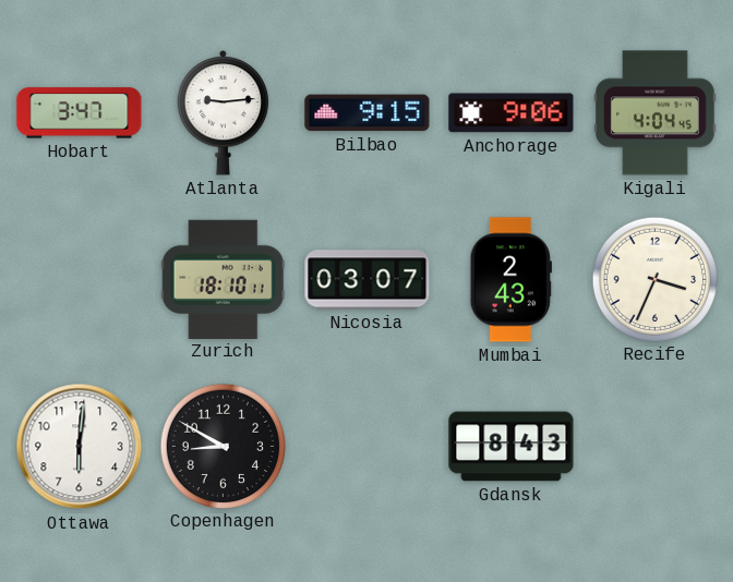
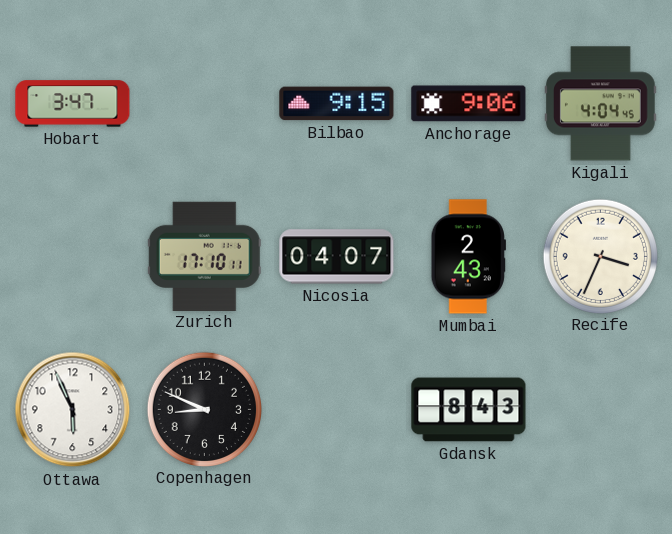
Atlanta: 9:14 -> none
Zurich: 18:10 -> 17:10
Nicosia: 03:07 -> 04:07
Ottawa: 6:01 -> 5:56
Copenhagen: 8:50 -> 8:49
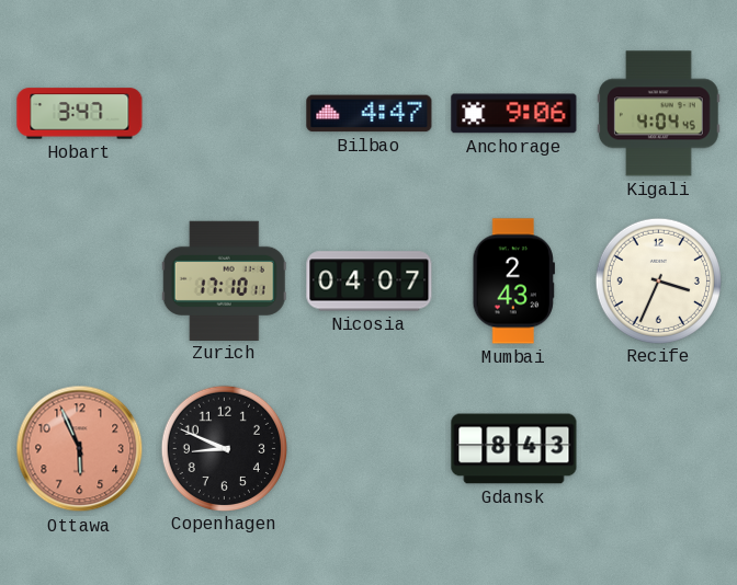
Bilbao: 9:15 -> 4:47
Ottawa dial: white -> salmon
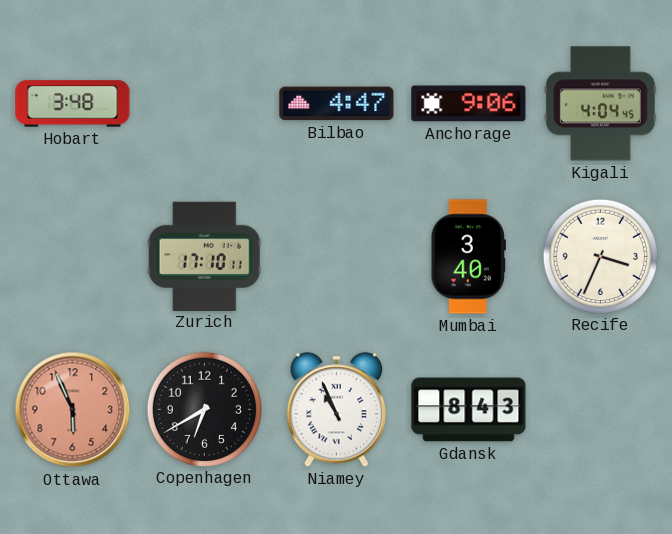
Hobart: 3:47 -> 3:48
Nicosia: 04:07 -> none
Mumbai: 2:43 -> 3:40
Copenhagen: 8:49 -> 6:40
Niamey: none -> 10:56
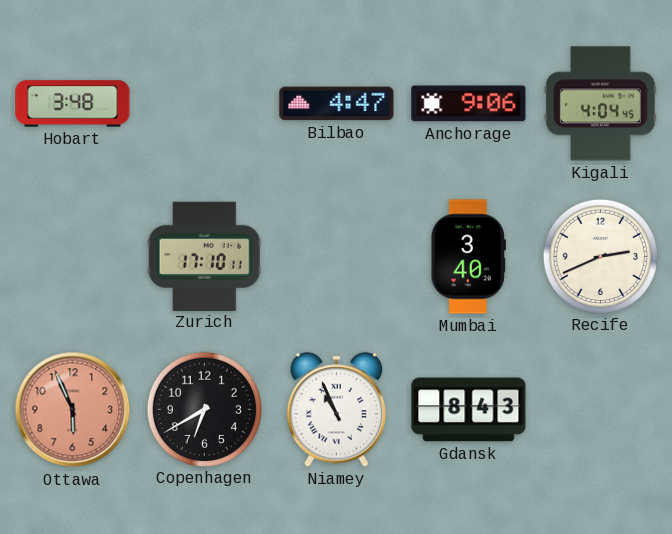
Recife: 3:34 -> 2:41
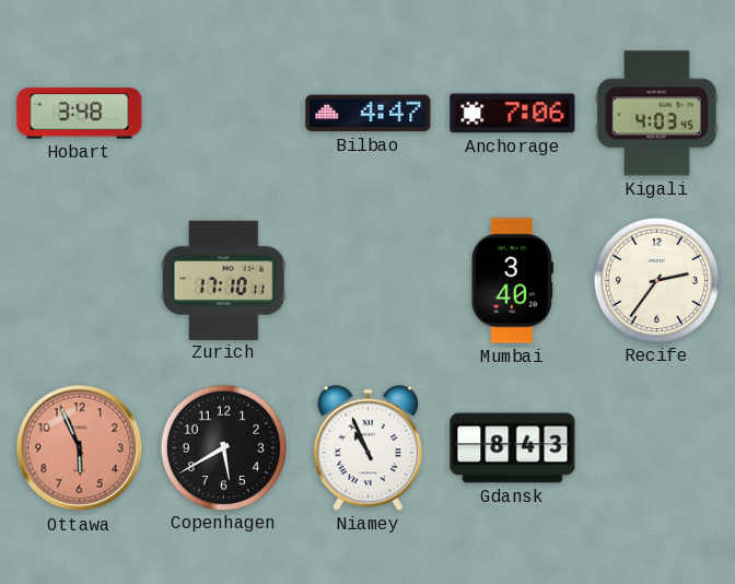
Anchorage: 9:06 -> 7:06
Kigali: 4:04 -> 4:03
Recife: 2:41 -> 2:36
Copenhagen: 6:40 -> 5:40
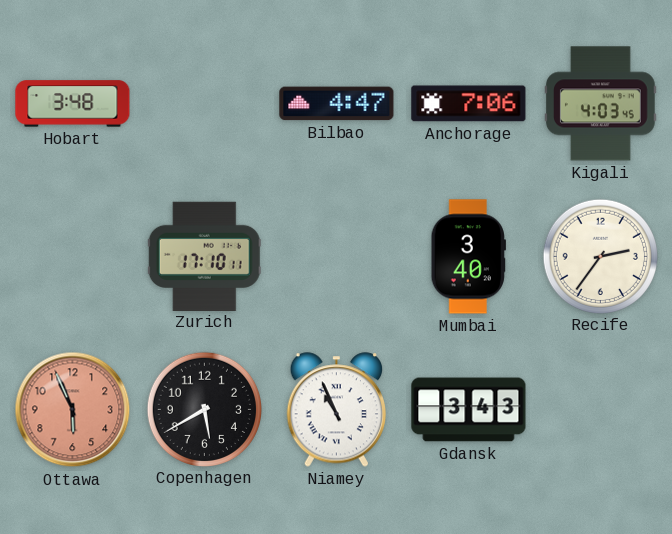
Gdansk: 8:43 -> 3:43
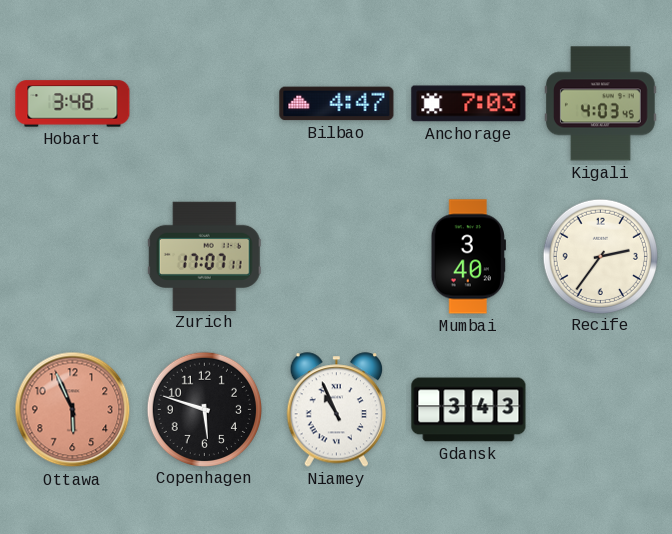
Anchorage: 7:06 -> 7:03
Zurich: 17:10 -> 17:07
Copenhagen: 5:40 -> 5:48
